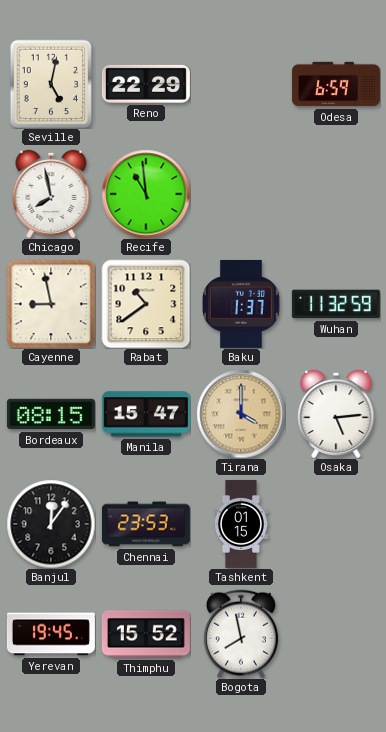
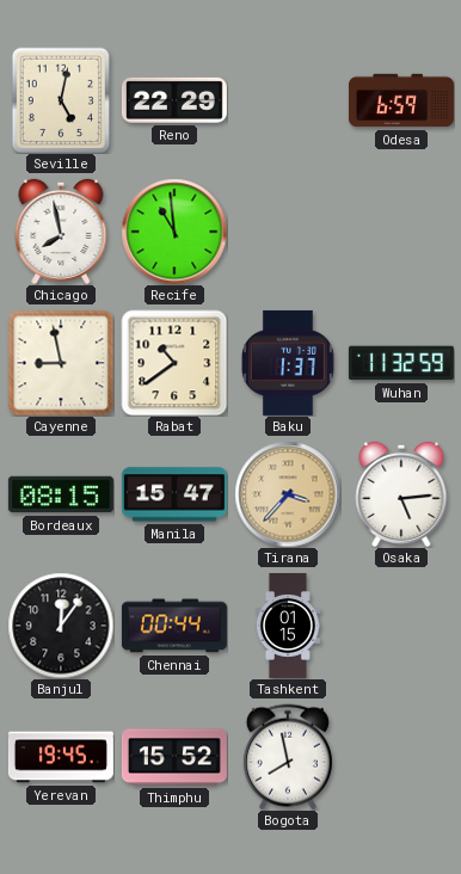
Tirana: 4:00 -> 3:37
Chennai: 23:53 -> 00:44
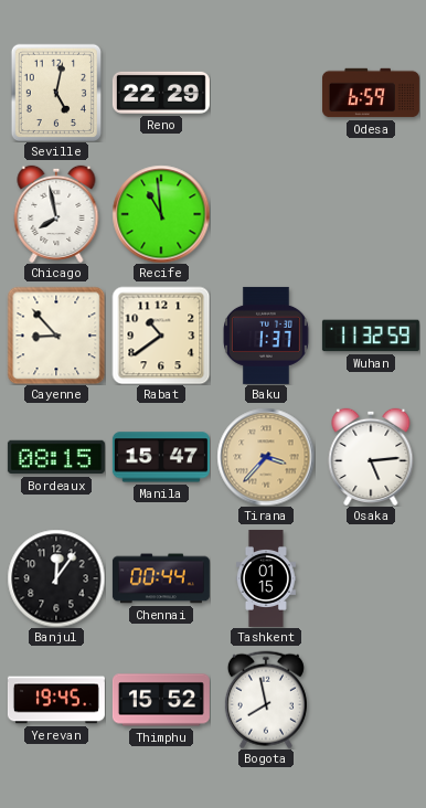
Cayenne: 8:58 -> 8:53
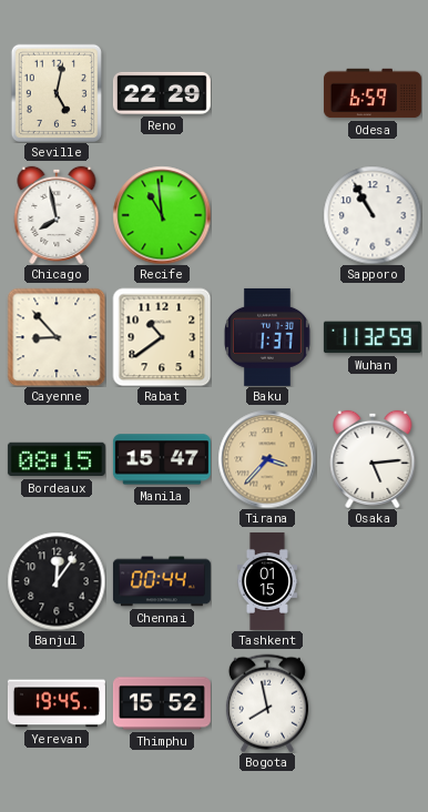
Sapporo: none -> 10:55
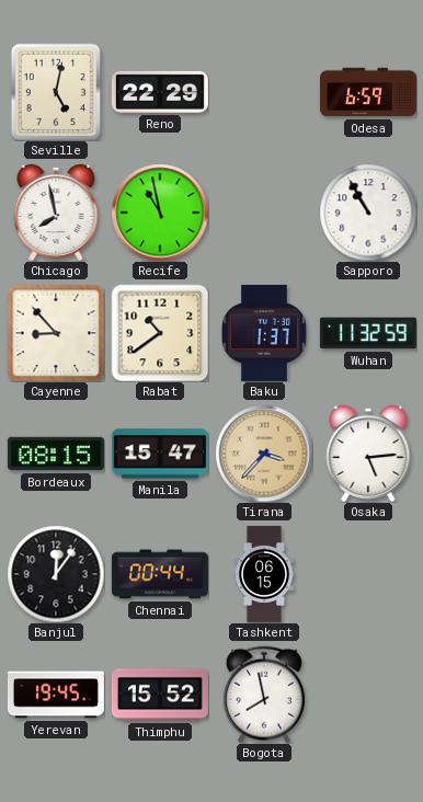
Recife: 10:59 -> 10:58
Tashkent: 01:15 -> 06:15
